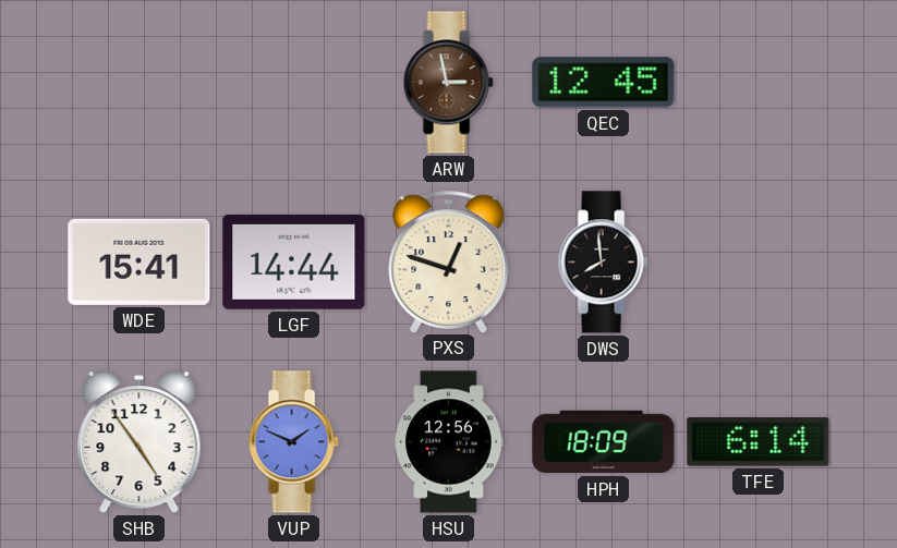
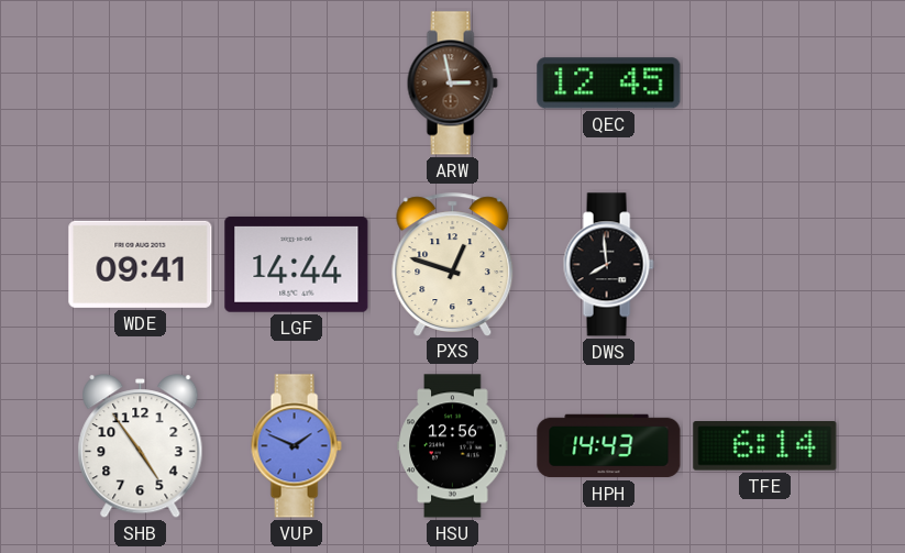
WDE: 15:41 -> 09:41
HPH: 18:09 -> 14:43
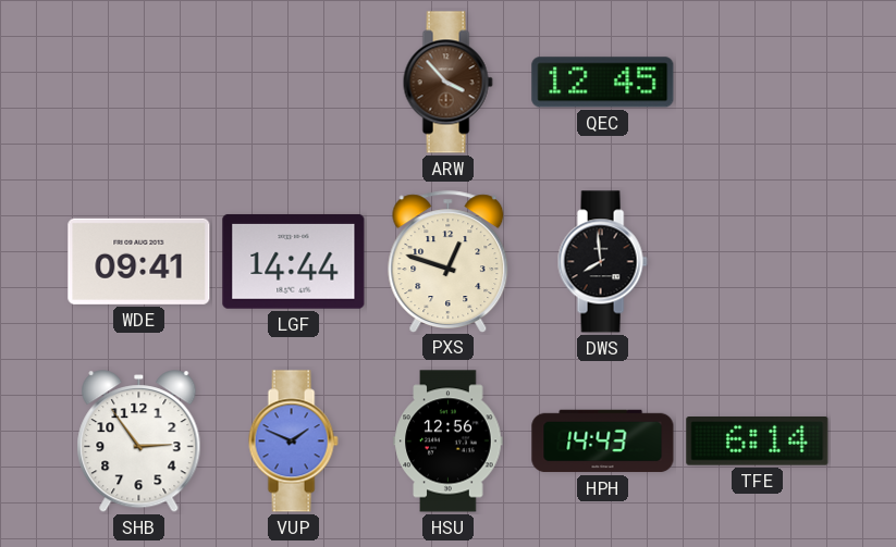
ARW: 2:58 -> 3:53
SHB: 4:54 -> 2:54
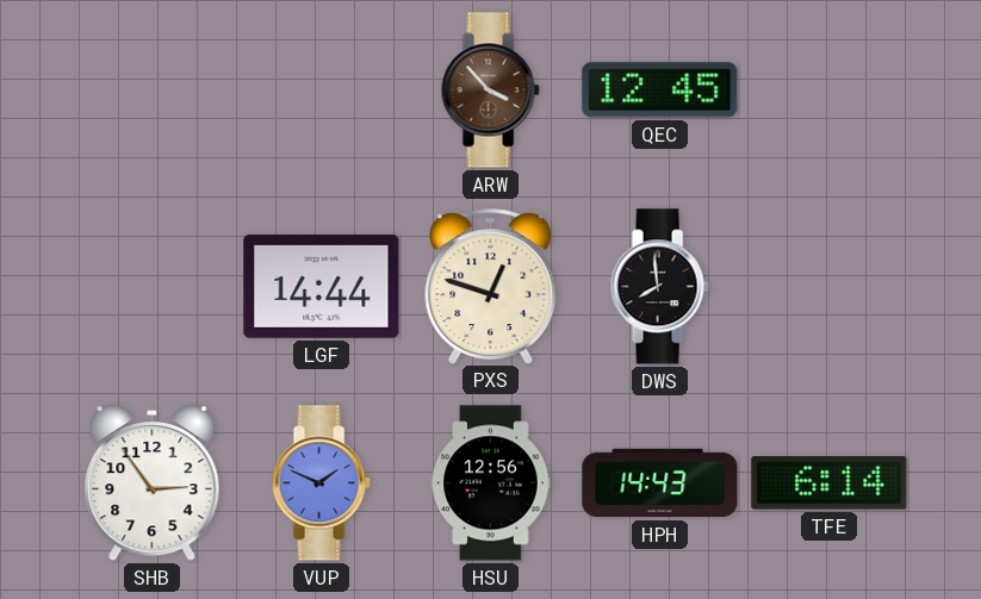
WDE: 09:41 -> none
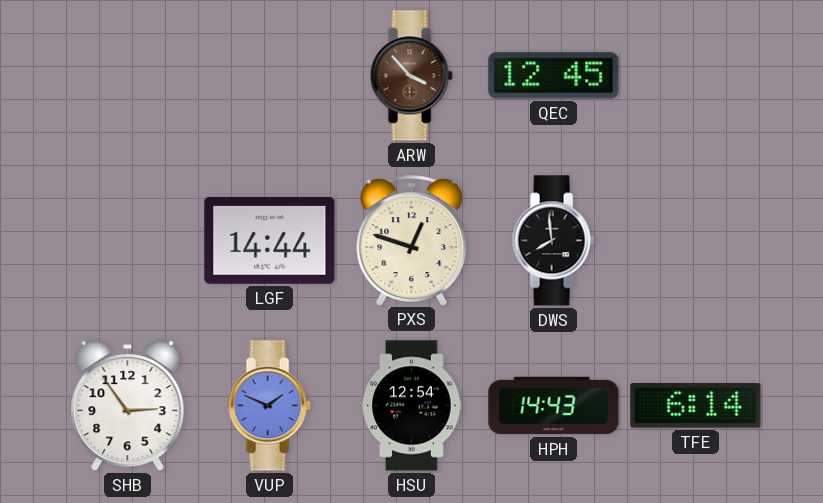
HSU: 12:56 -> 12:54
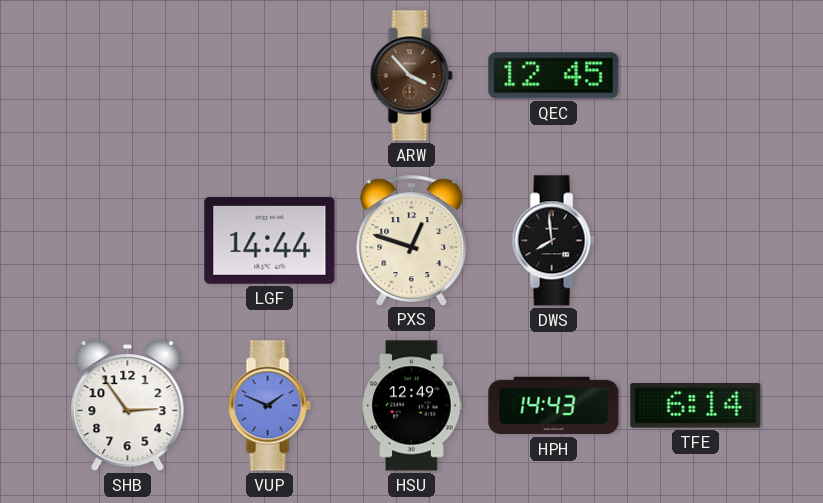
HSU: 12:54 -> 12:49
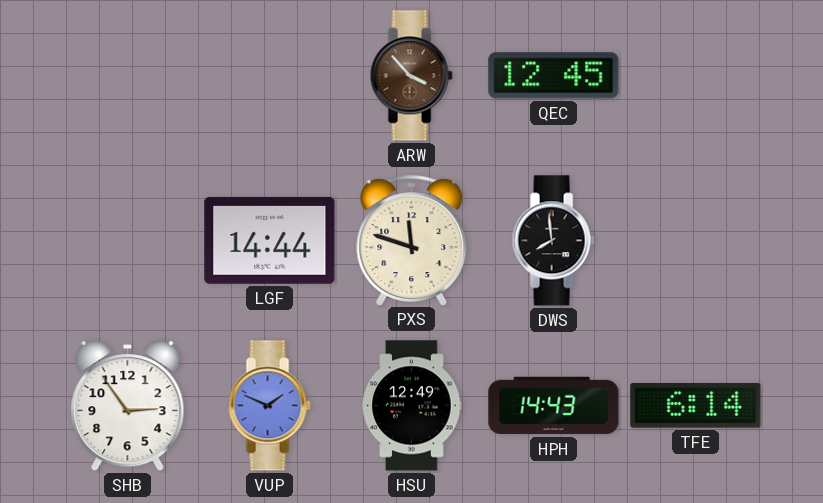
PXS: 12:48 -> 11:48
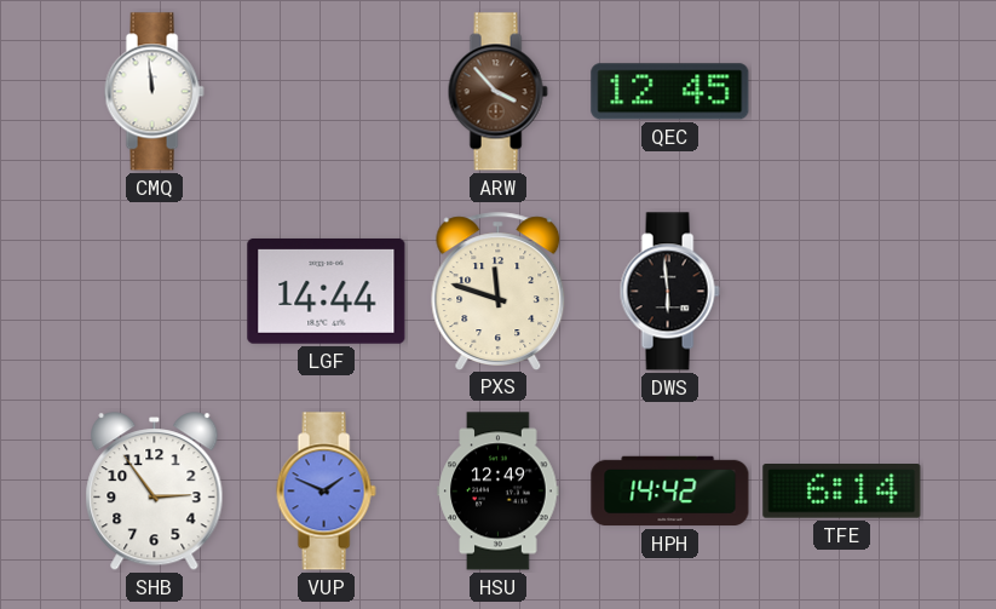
CMQ: none -> 11:59
DWS: 7:59 -> 5:59
HPH: 14:43 -> 14:42
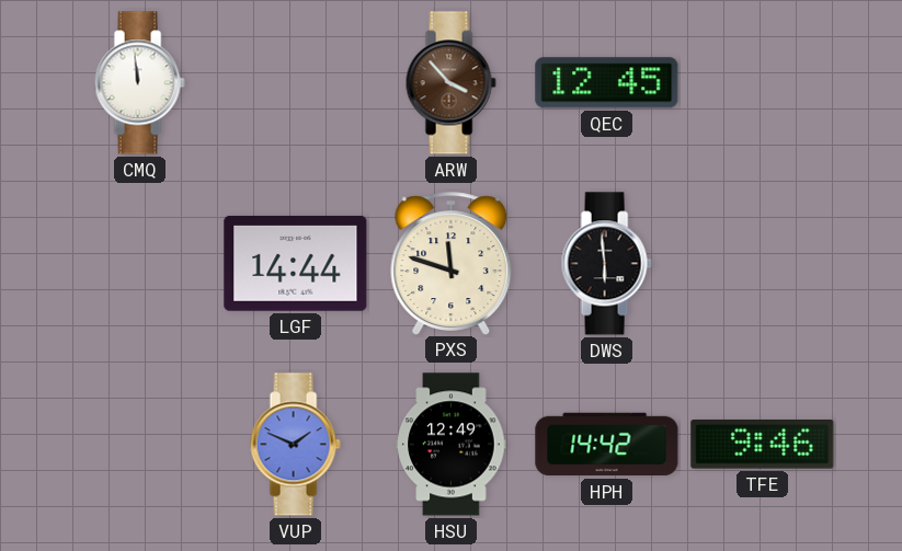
SHB: 2:54 -> none
TFE: 6:14 -> 9:46
